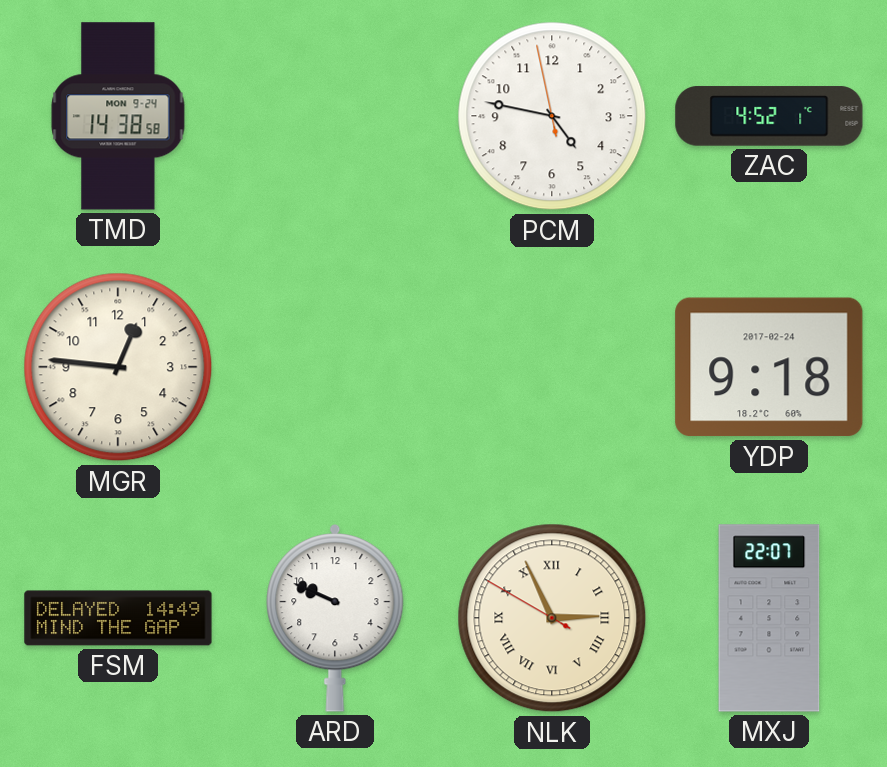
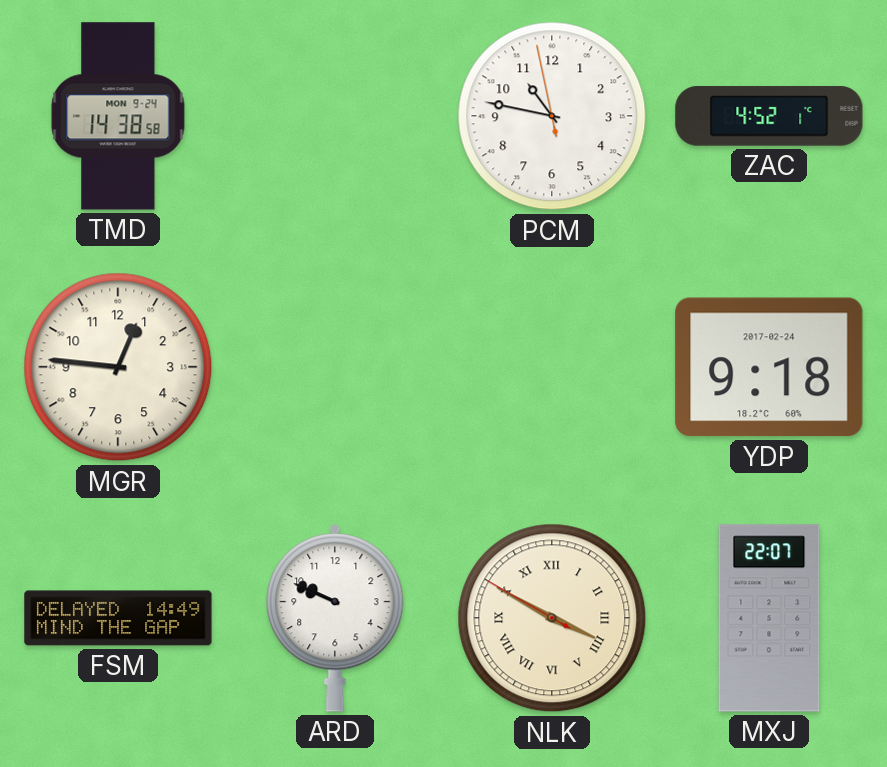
PCM: 4:46 -> 10:46
NLK: 2:55 -> 3:49
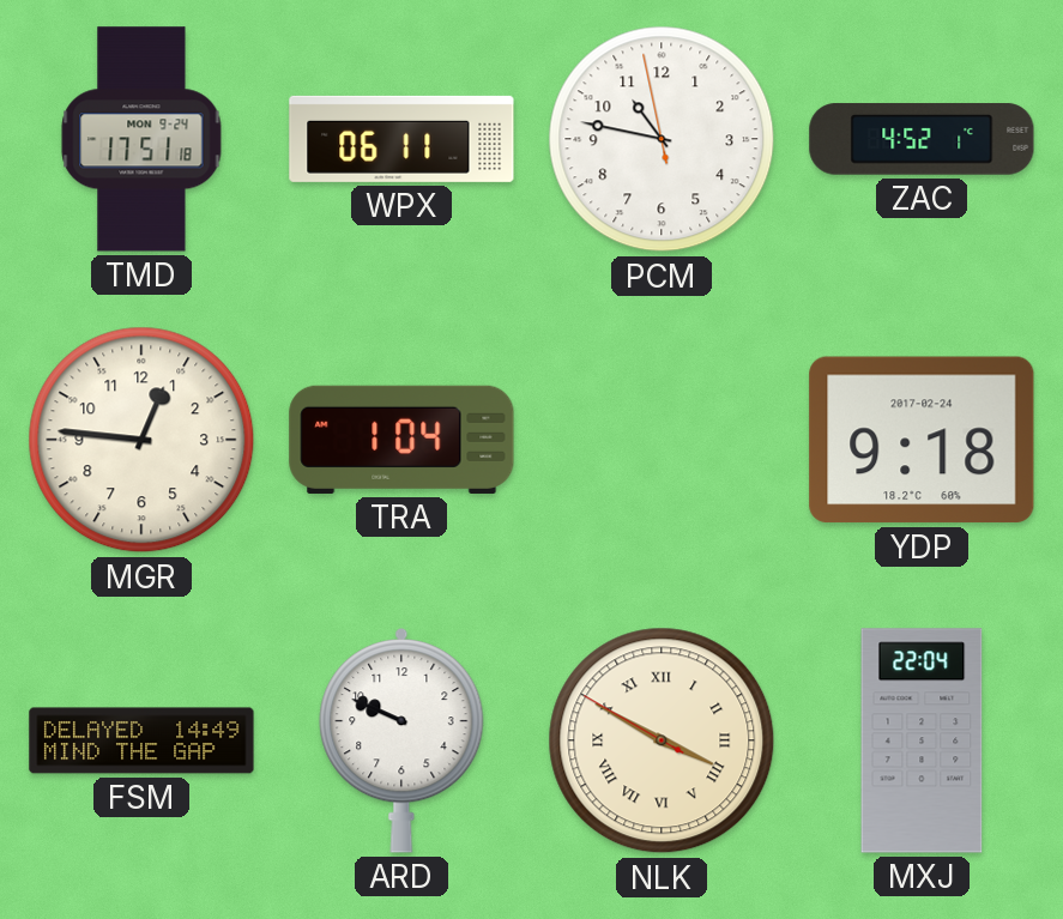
TMD: 14:38 -> 17:51
WPX: none -> 06:11
TRA: none -> 1:04
MXJ: 22:07 -> 22:04
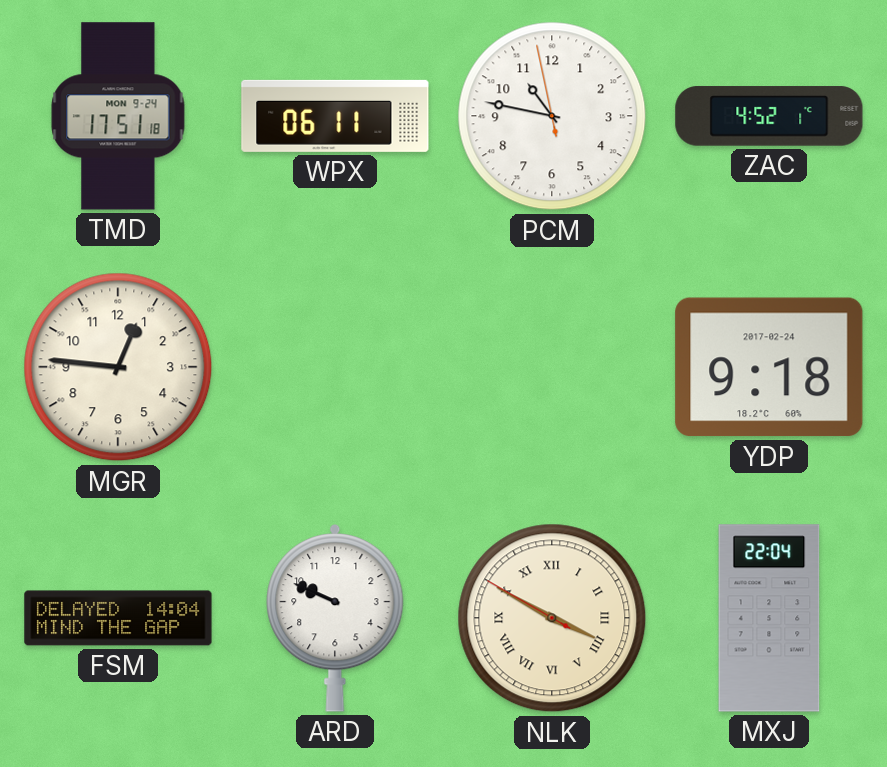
TRA: 1:04 -> none
FSM: 14:49 -> 14:04
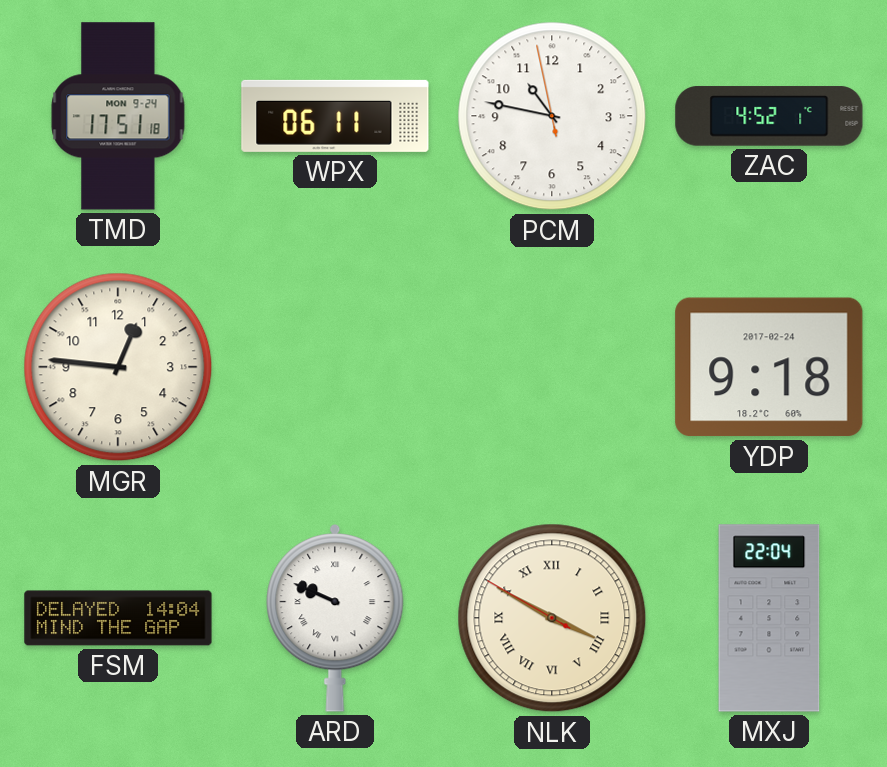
ARD numerals: Arabic -> Roman
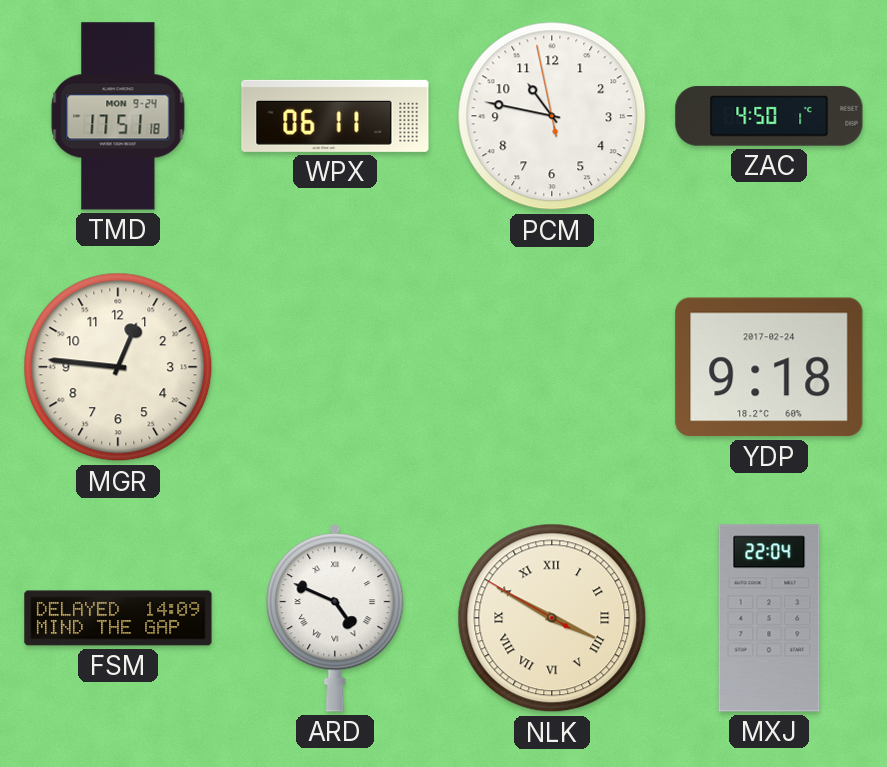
ZAC: 4:52 -> 4:50
FSM: 14:04 -> 14:09
ARD: 9:49 -> 4:49
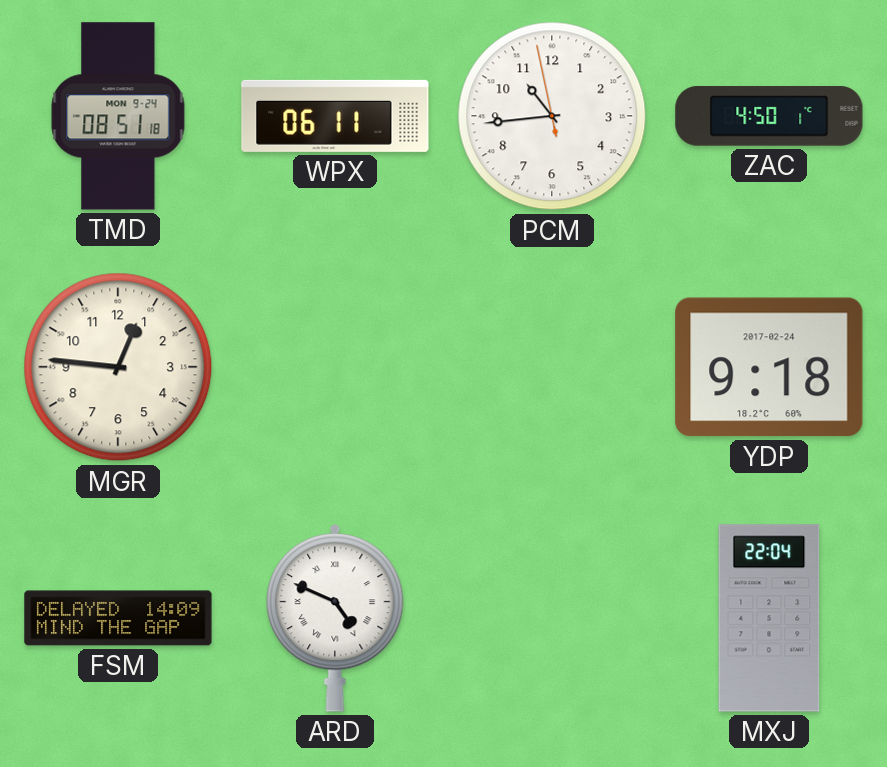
TMD: 17:51 -> 08:51
PCM: 10:46 -> 10:43
NLK: 3:49 -> none
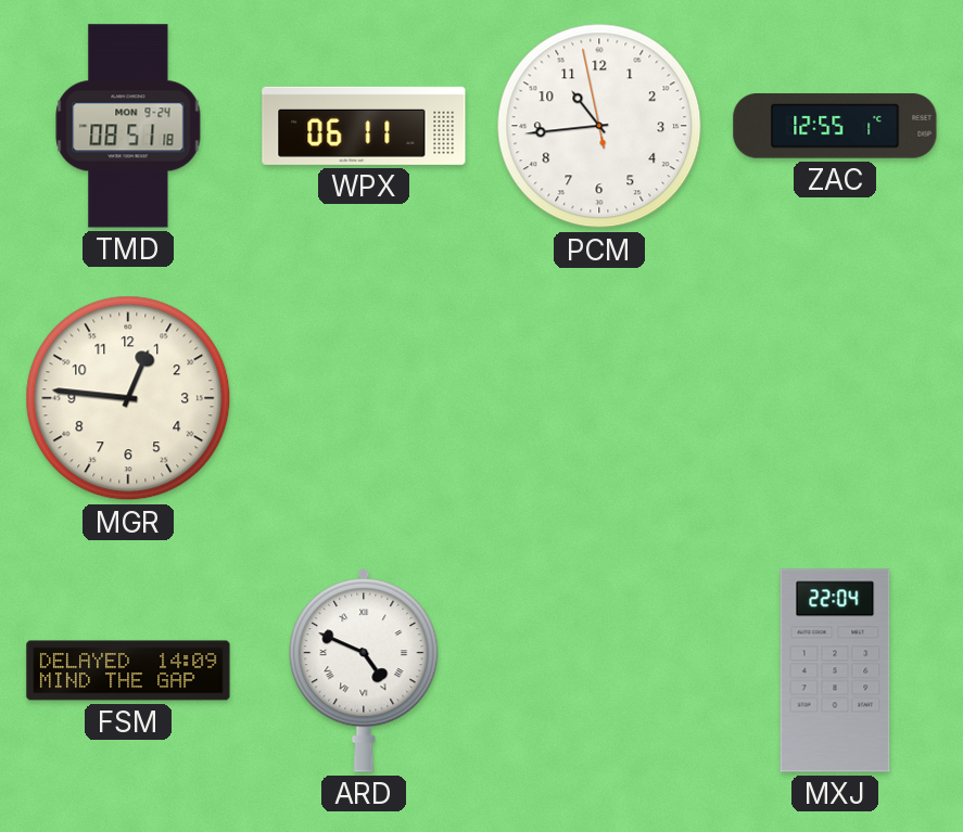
ZAC: 4:50 -> 12:55
YDP: 9:18 -> none
